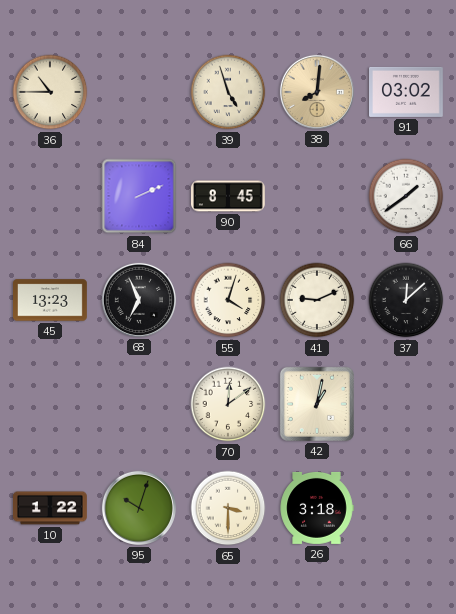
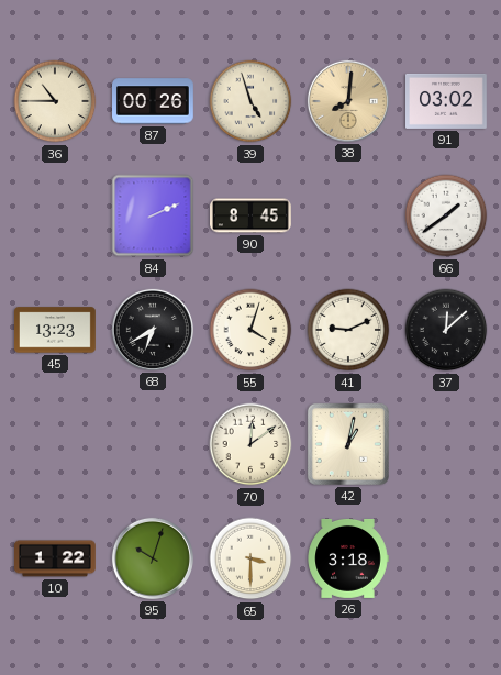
87: none -> 00:26
68: 6:56 -> 6:40
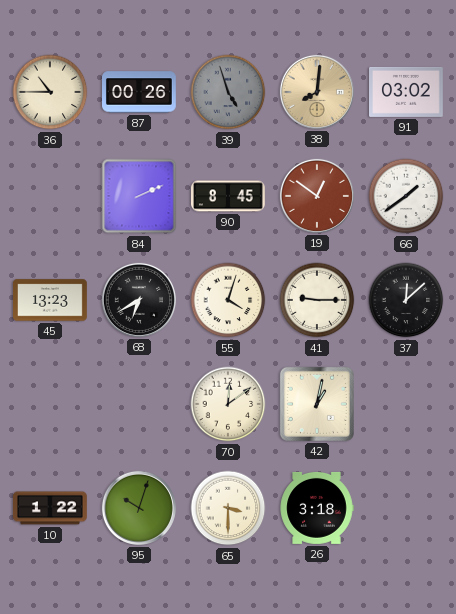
39 dial: cream -> grey
19: none -> 12:51
41: 9:11 -> 9:15
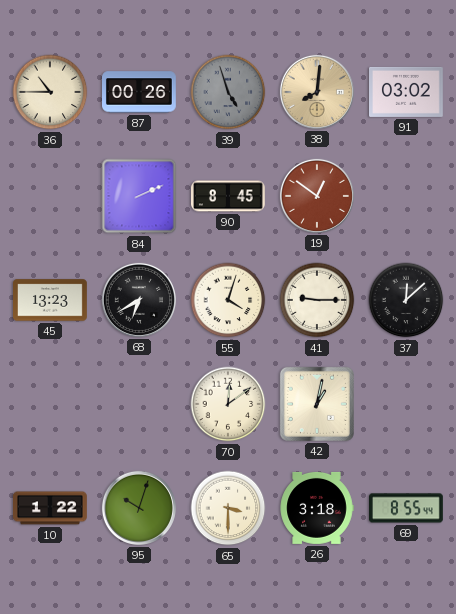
66: 1:39 -> none
69: none -> 8:55
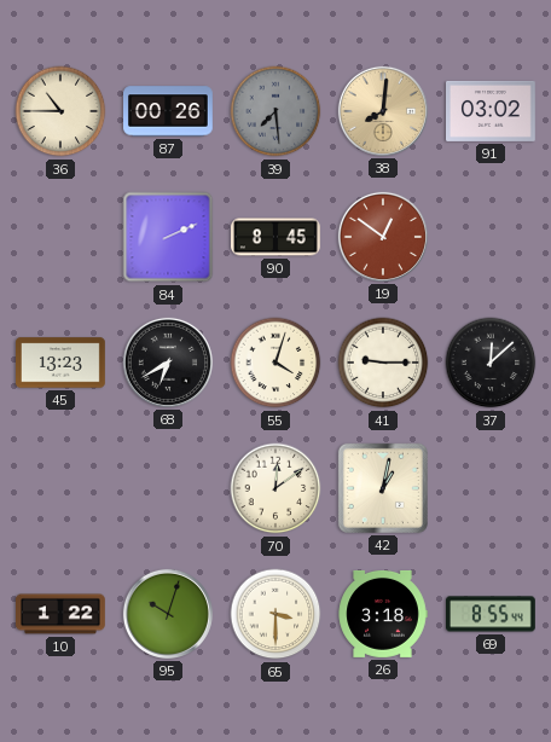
39: 4:57 -> 7:29
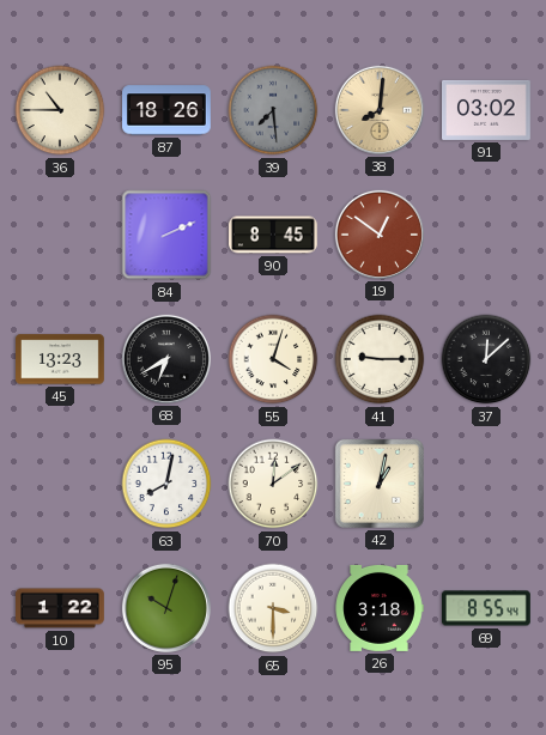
87: 00:26 -> 18:26
63: none -> 8:02
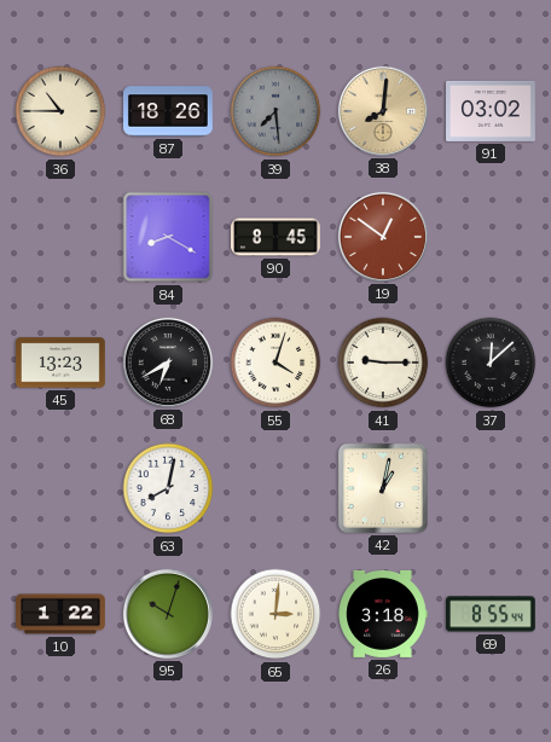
84: 2:11 -> 8:20
70: 12:09 -> none
65: 3:30 -> 3:01
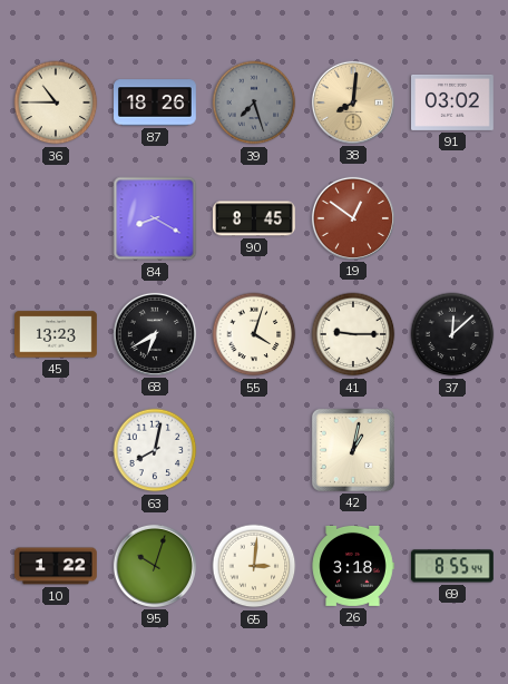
39: 7:29 -> 7:27
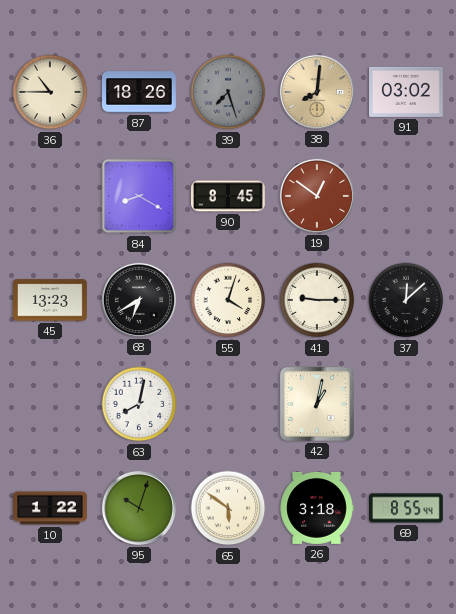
65: 3:01 -> 5:51
